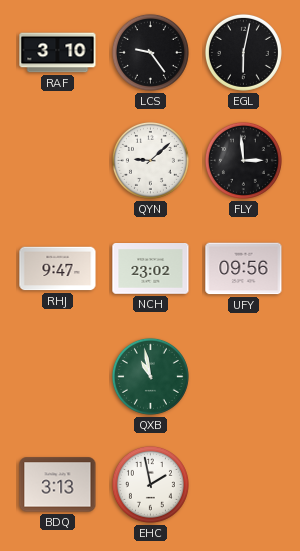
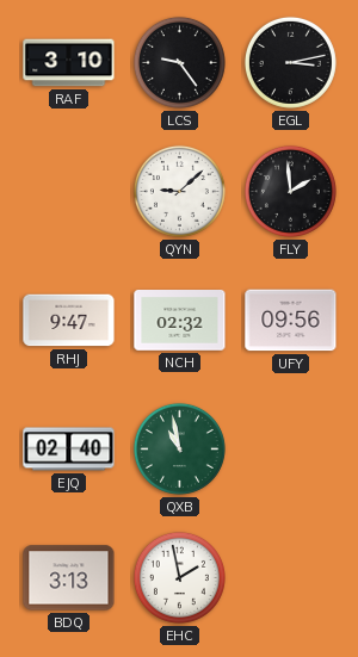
EGL: 6:02 -> 3:13
FLY: 2:59 -> 1:59
NCH: 23:02 -> 02:32
EJQ: none -> 02:40
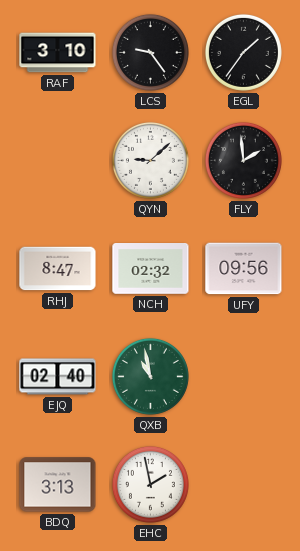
EGL: 3:13 -> 1:36
RHJ: 9:47 -> 8:47
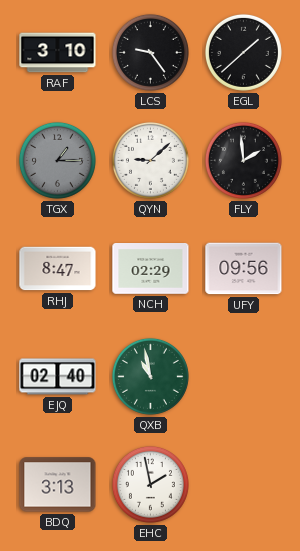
EGL: 1:36 -> 1:38
TGX: none -> 1:15
NCH: 02:32 -> 02:29
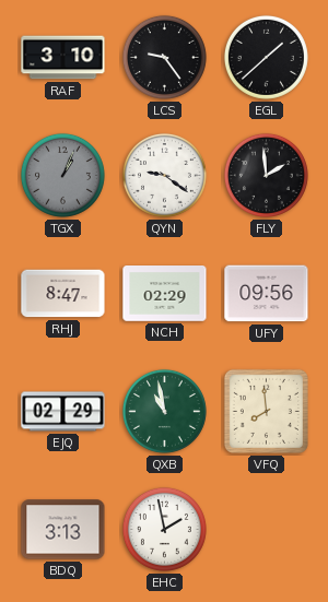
TGX: 1:15 -> 1:04
QYN: 9:08 -> 9:21
EJQ: 02:40 -> 02:29
VFQ: none -> 7:59
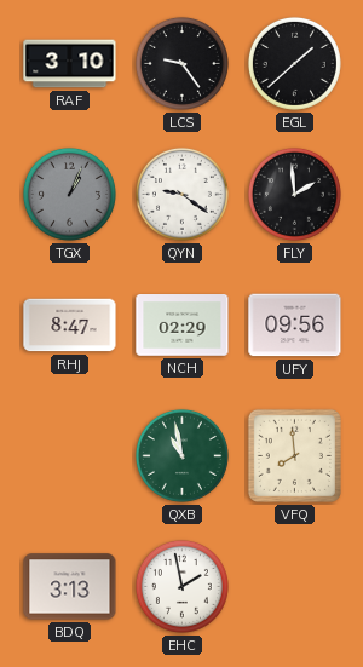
EJQ: 02:29 -> none
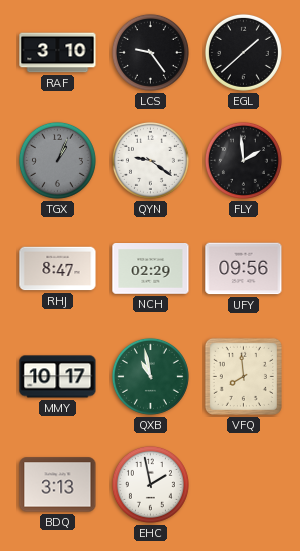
MMY: none -> 10:17
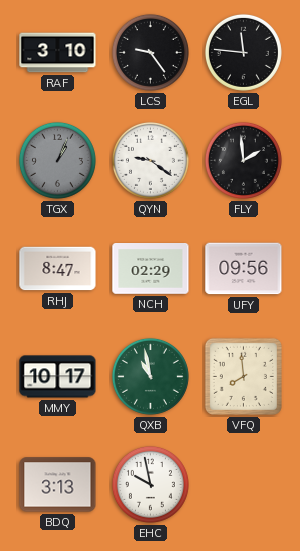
EGL: 1:38 -> 11:46
EHC: 1:58 -> 9:58
